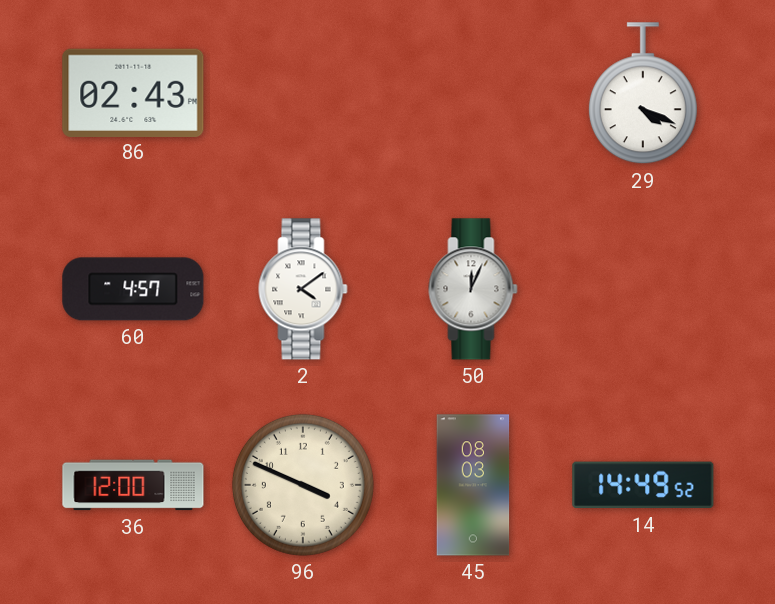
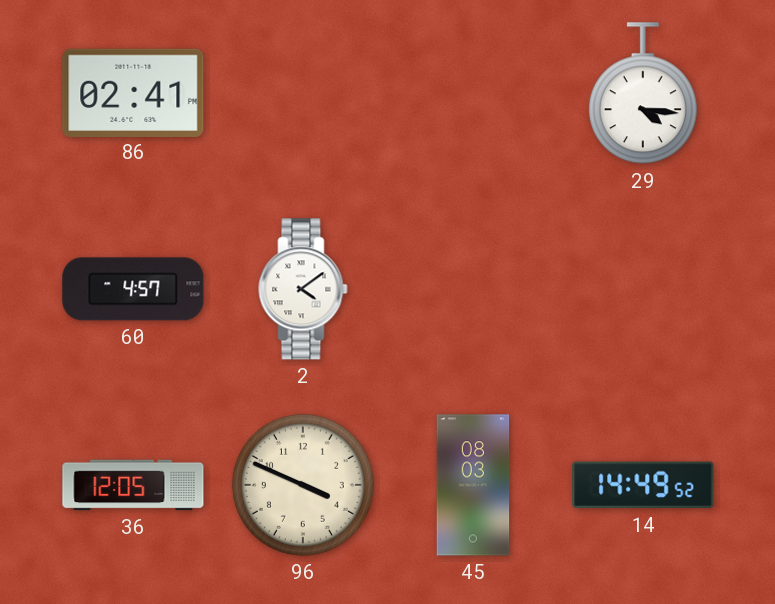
86: 02:43 -> 02:41
29: 4:19 -> 4:16
50: 12:04 -> none
36: 12:00 -> 12:05
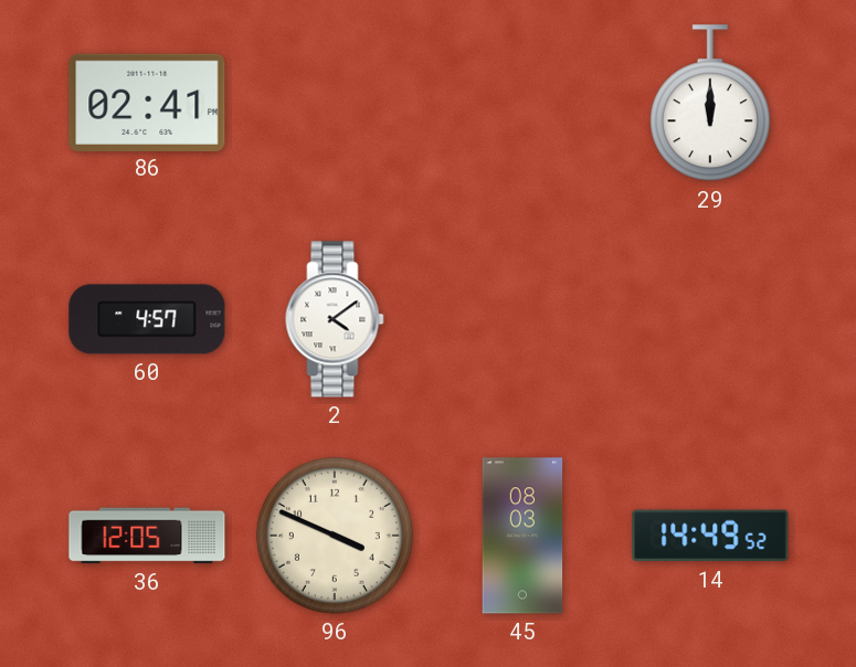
29: 4:16 -> 12:00
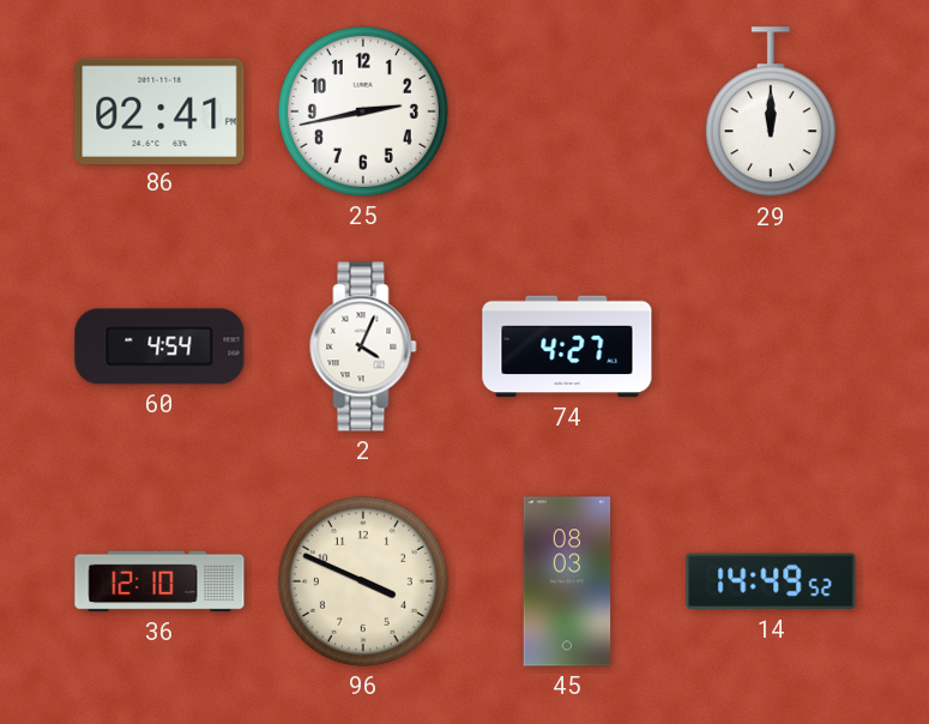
25: none -> 2:43
60: 4:57 -> 4:54
2: 4:09 -> 4:04
74: none -> 4:27
36: 12:05 -> 12:10
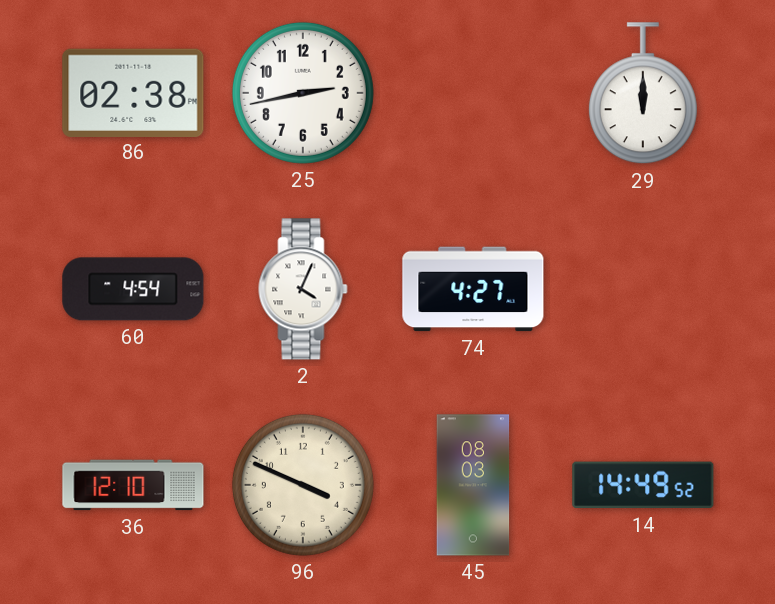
86: 02:41 -> 02:38
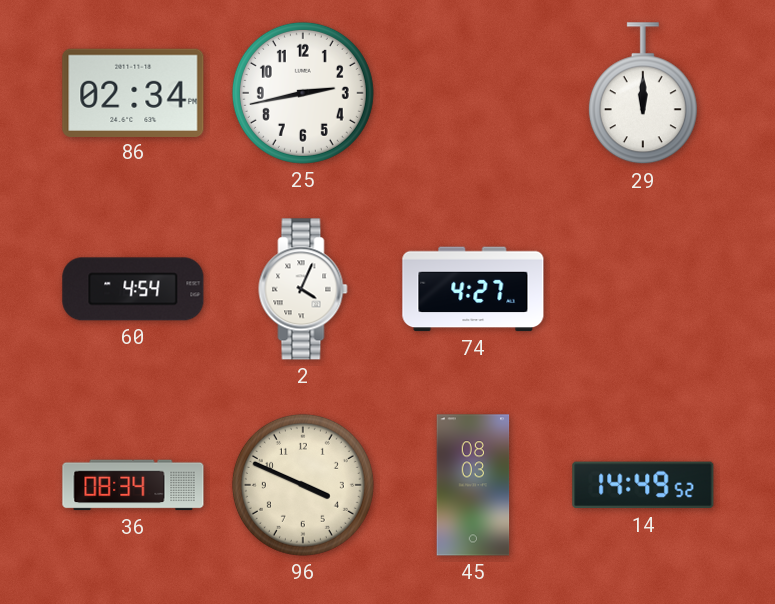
86: 02:38 -> 02:34
36: 12:10 -> 08:34
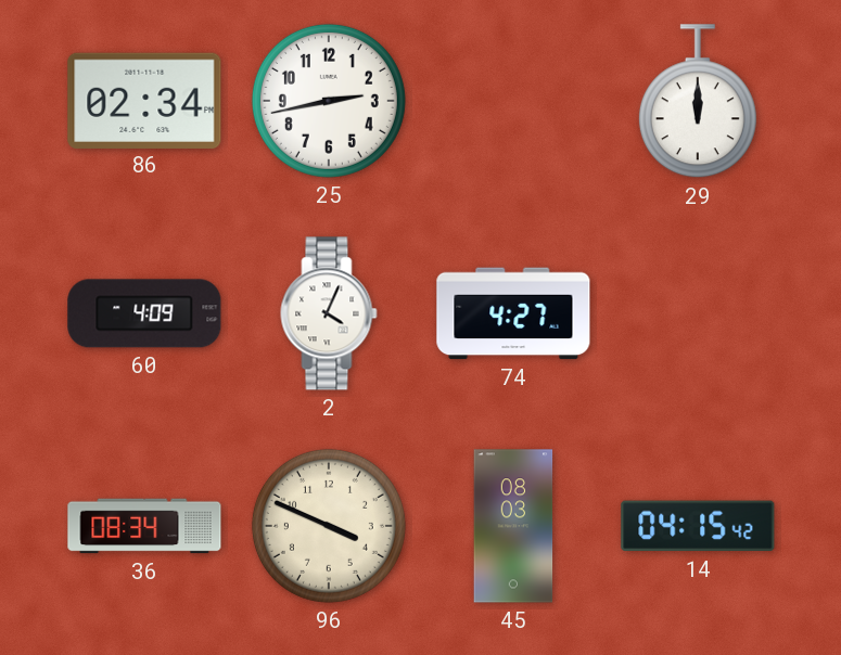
60: 4:54 -> 4:09
14: 14:49 -> 04:15
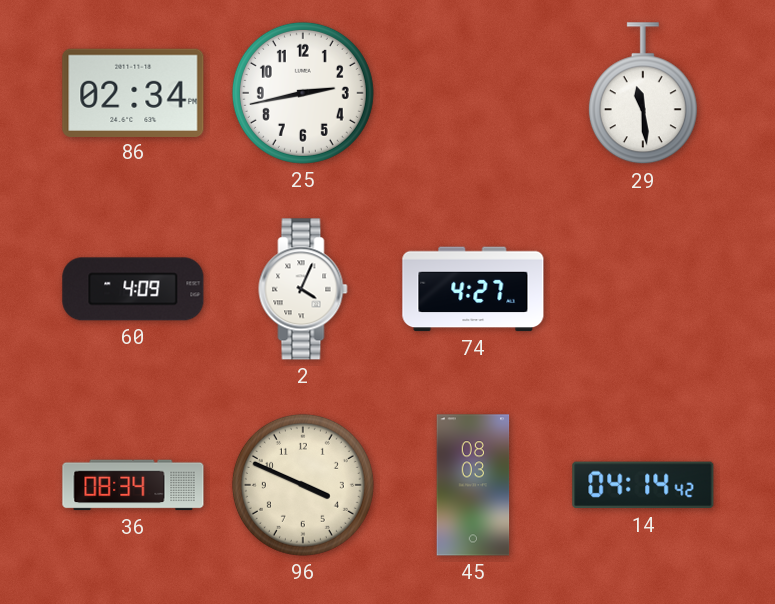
29: 12:00 -> 11:29
14: 04:15 -> 04:14
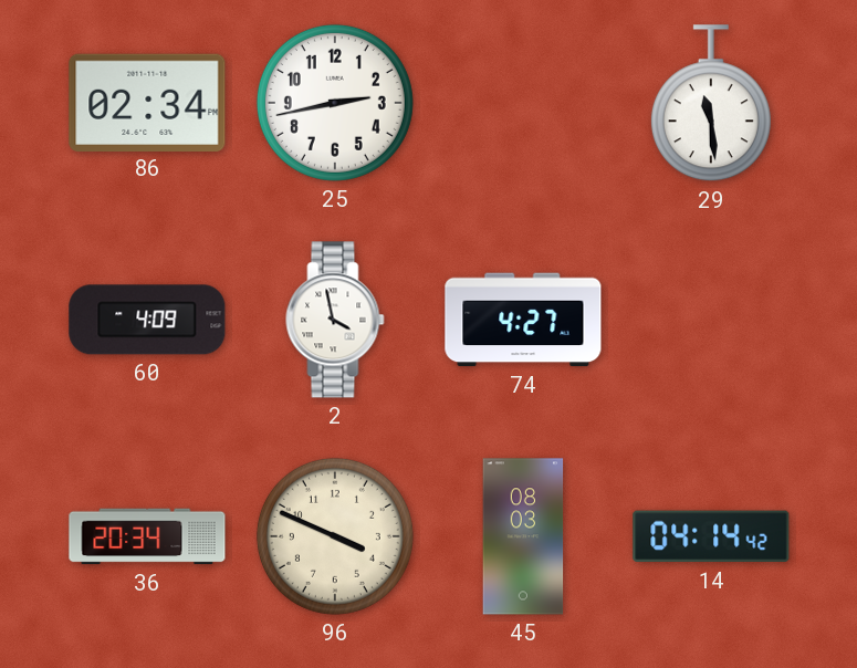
2: 4:04 -> 3:58
36: 08:34 -> 20:34
